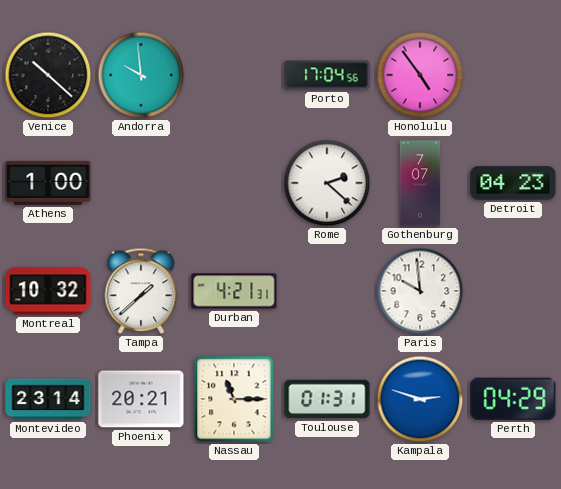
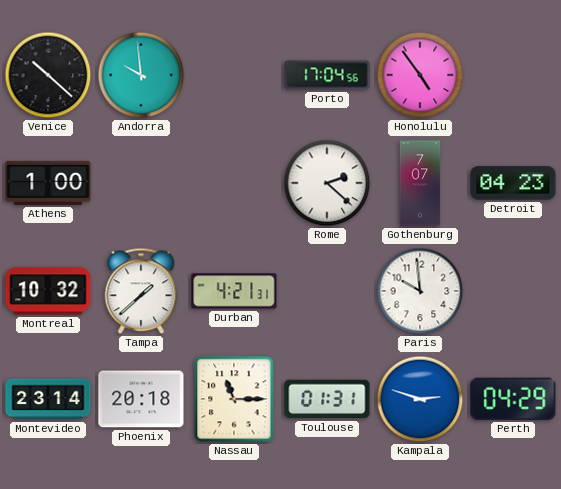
Phoenix: 20:21 -> 20:18
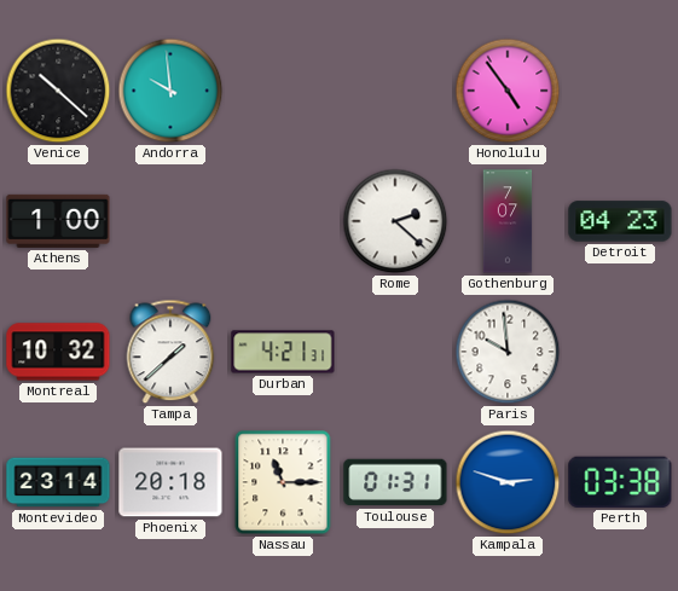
Porto: 17:04 -> none
Perth: 04:29 -> 03:38
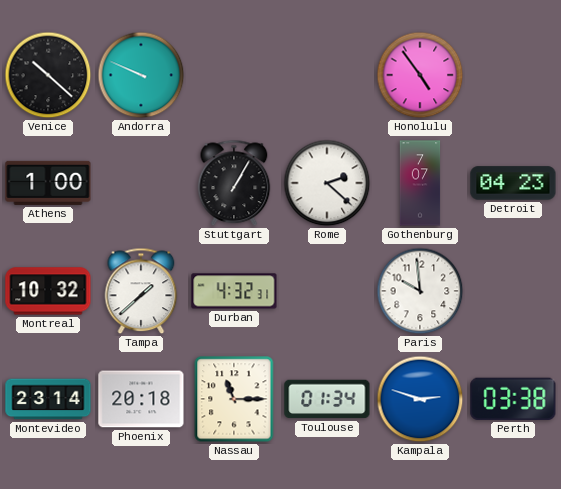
Andorra: 9:59 -> 9:49
Stuttgart: none -> 1:05
Durban: 4:21 -> 4:32
Toulouse: 01:31 -> 01:34
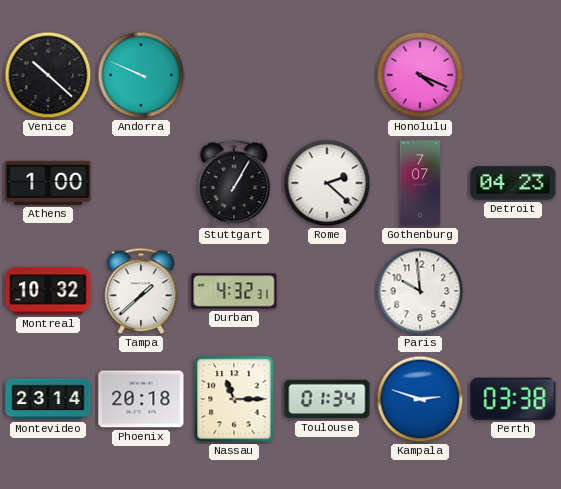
Honolulu: 4:54 -> 4:19
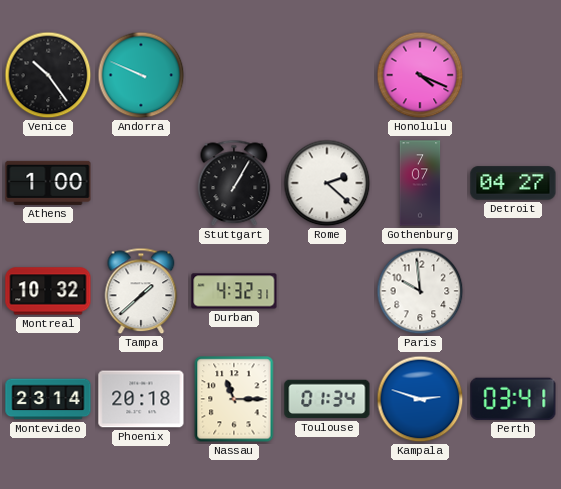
Venice: 10:22 -> 10:24
Detroit: 04:23 -> 04:27
Perth: 03:38 -> 03:41
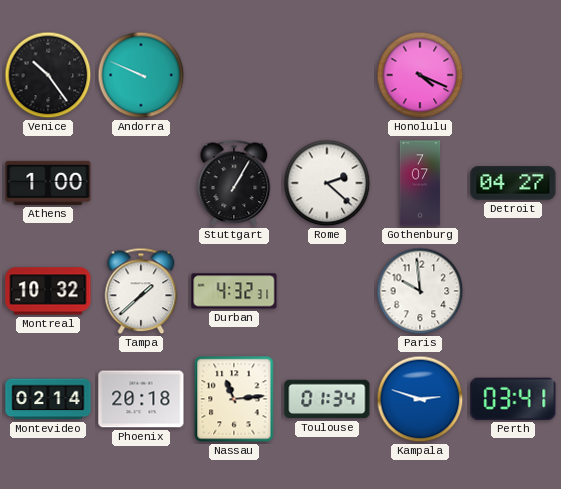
Montevideo: 23:14 -> 02:14
Nassau: 11:15 -> 11:14
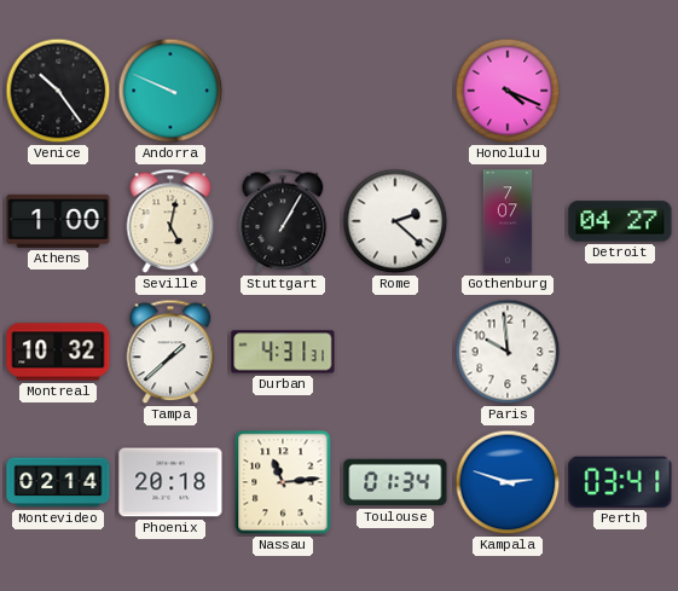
Seville: none -> 5:02
Durban: 4:32 -> 4:31
